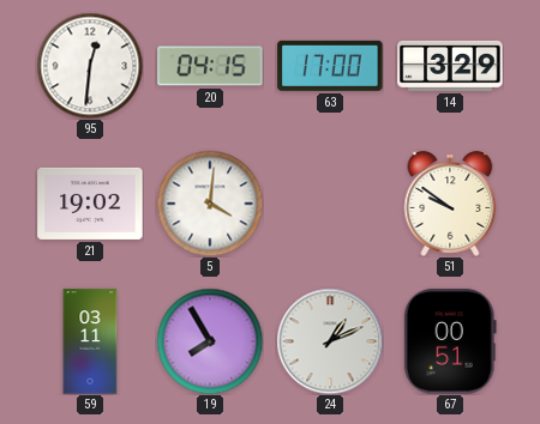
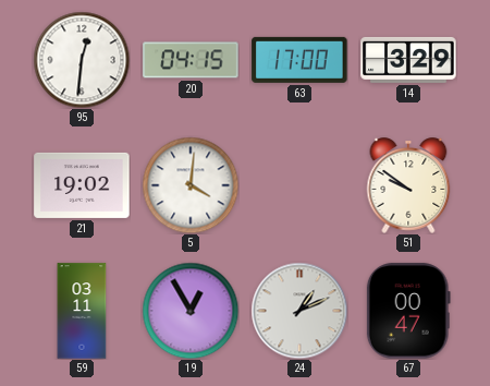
19: 7:55 -> 12:55
67: 00:51 -> 00:47
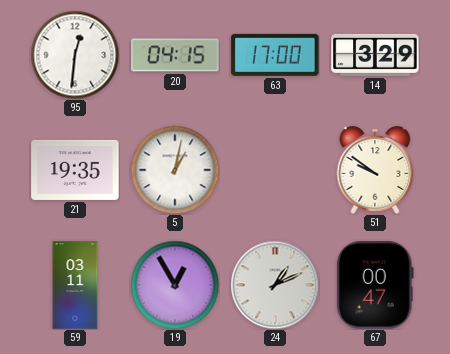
21: 19:02 -> 19:35
5: 4:01 -> 1:02
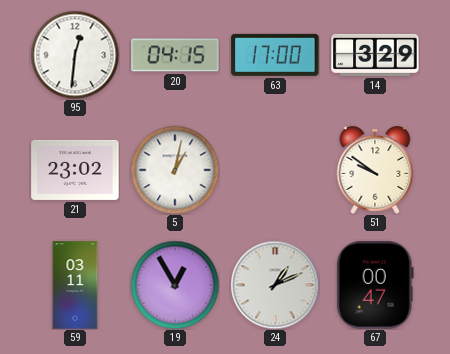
21: 19:35 -> 23:02
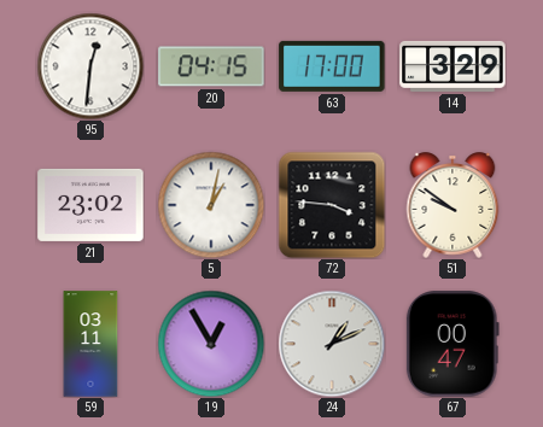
72: none -> 3:46
